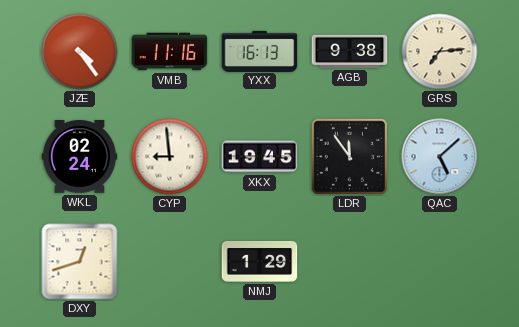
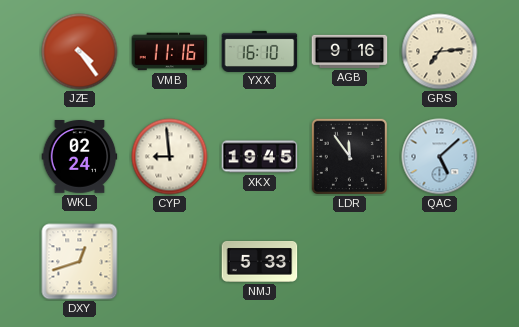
YXX: 16:13 -> 16:10
AGB: 9:38 -> 9:16
NMJ: 1:29 -> 5:33
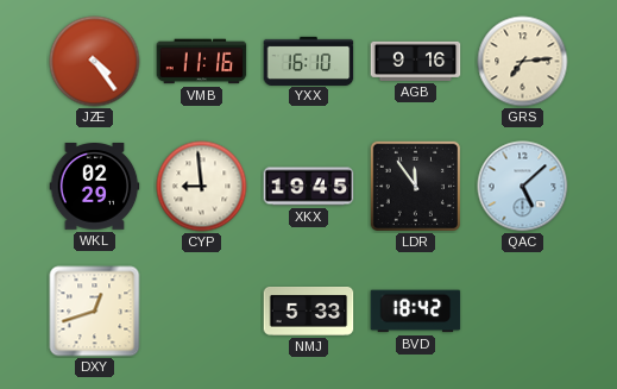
WKL: 02:24 -> 02:29
BVD: none -> 18:42
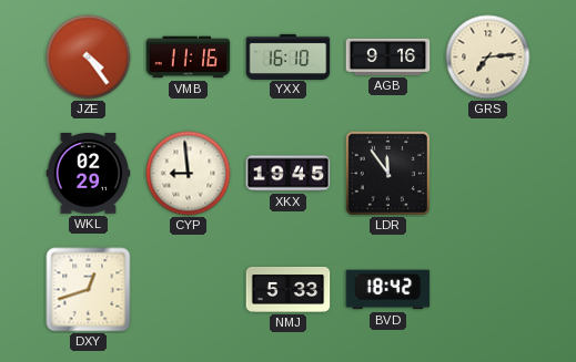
QAC: 5:08 -> none
